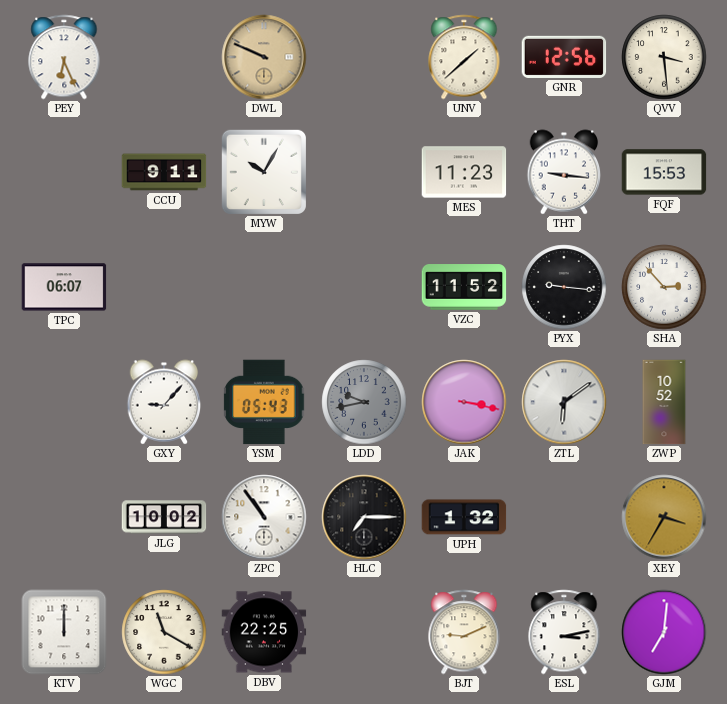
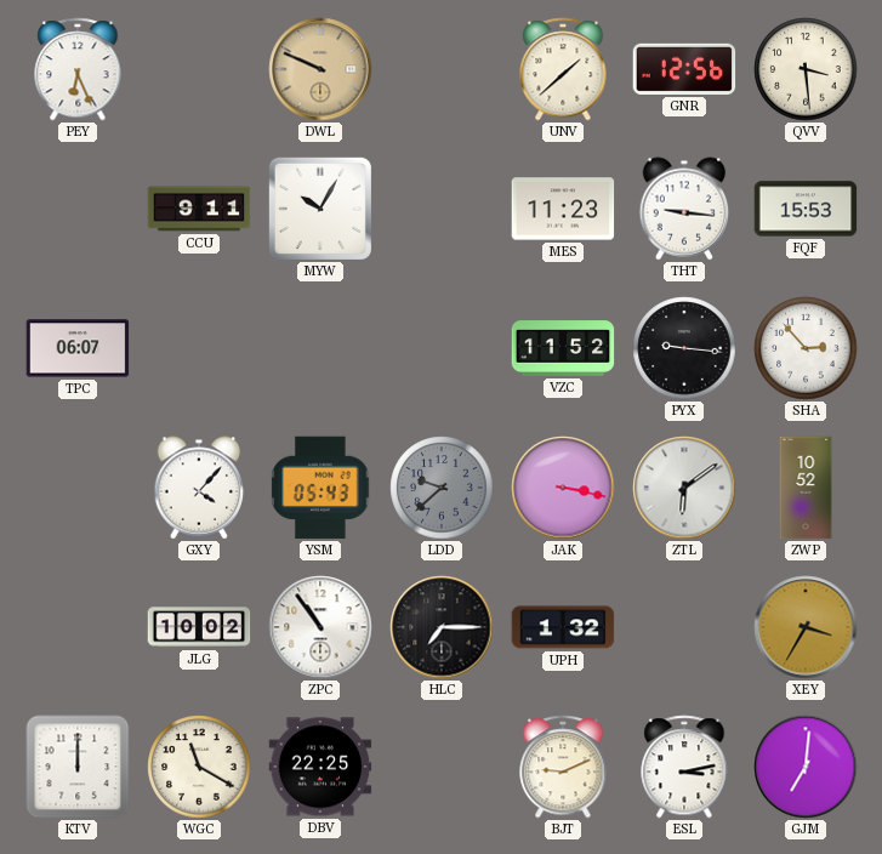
GXY: 9:07 -> 4:07
LDD: 9:43 -> 9:38
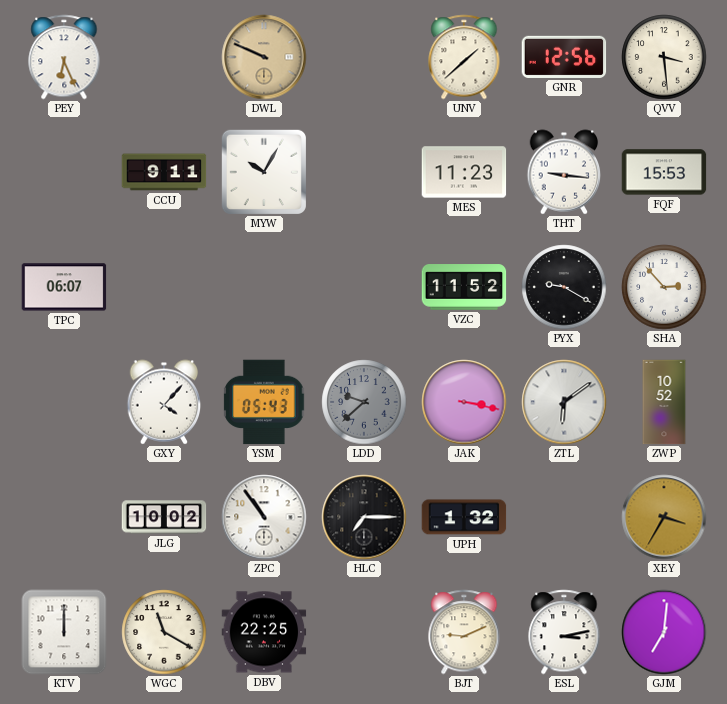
PYX: 9:16 -> 9:20
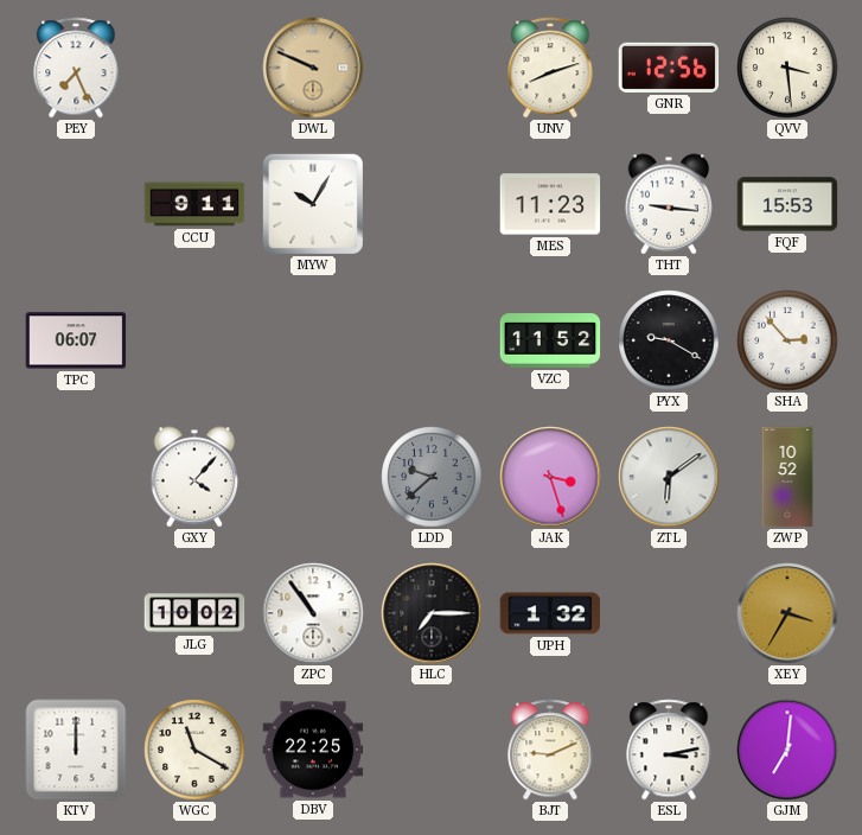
PEY: 6:26 -> 7:26
UNV: 1:38 -> 8:12
YSM: 05:43 -> none
JAK: 3:17 -> 3:27
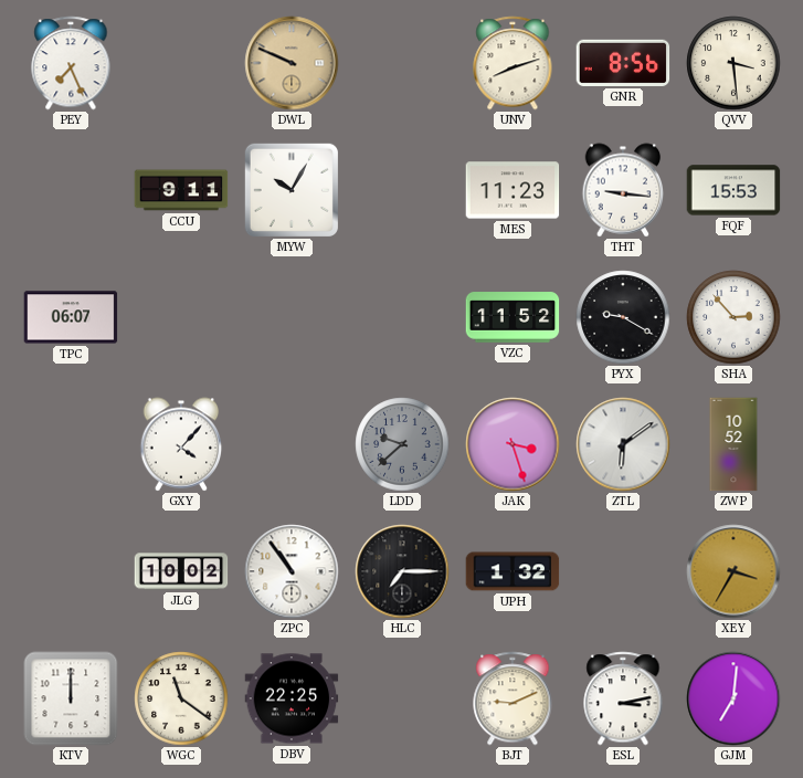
GNR: 12:56 -> 8:56
WGC: 11:20 -> 11:21
